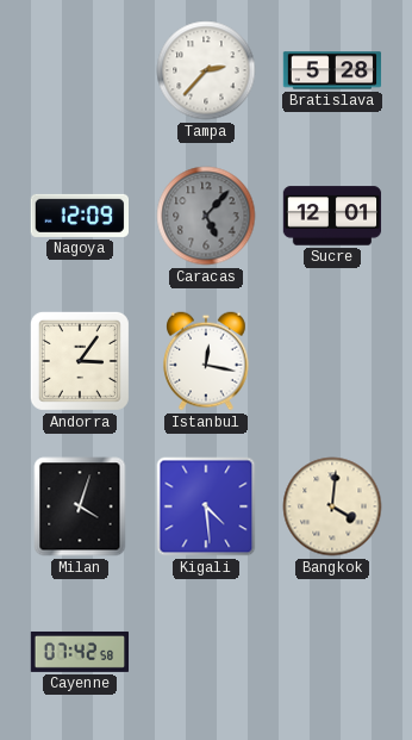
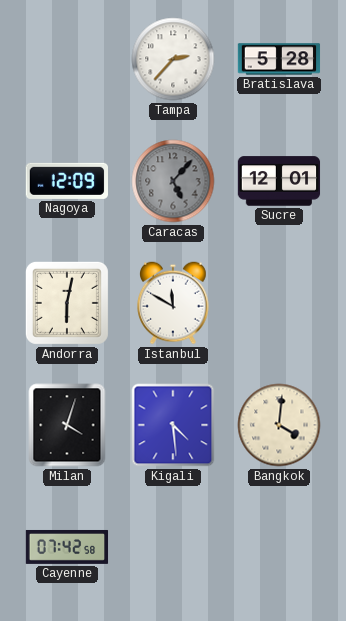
Andorra: 3:06 -> 6:02
Istanbul: 12:17 -> 11:50
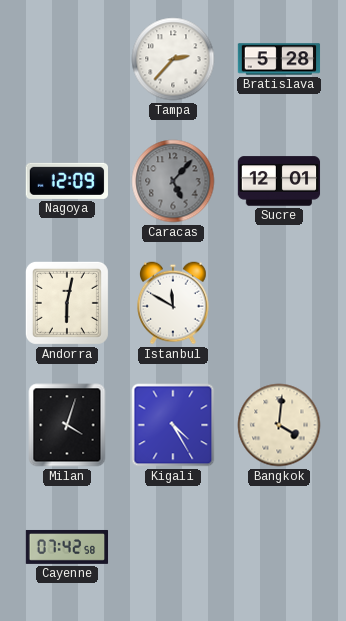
Kigali: 4:29 -> 4:25
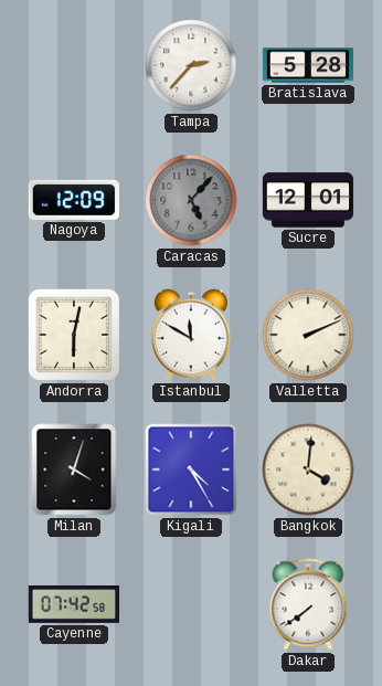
Valletta: none -> 2:11
Dakar: none -> 7:39
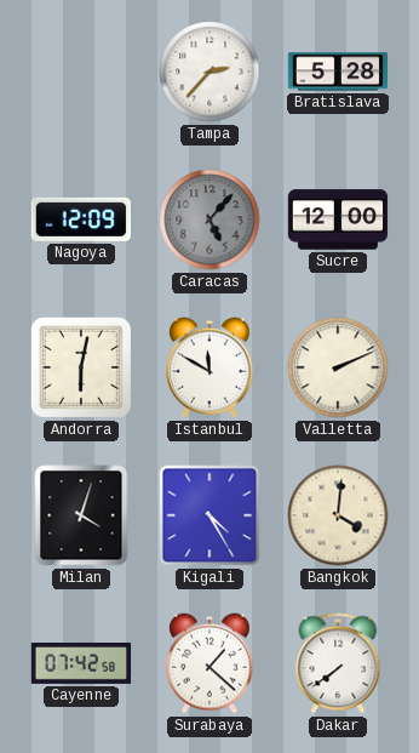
Sucre: 12:01 -> 12:00
Surabaya: none -> 1:22
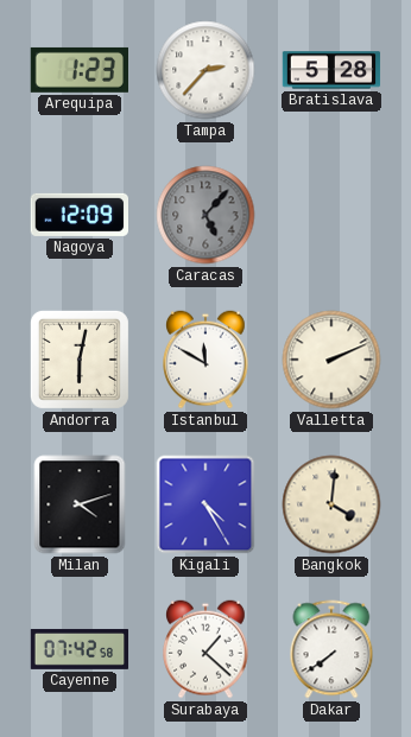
Arequipa: none -> 1:23
Sucre: 12:00 -> none
Milan: 4:03 -> 4:12
